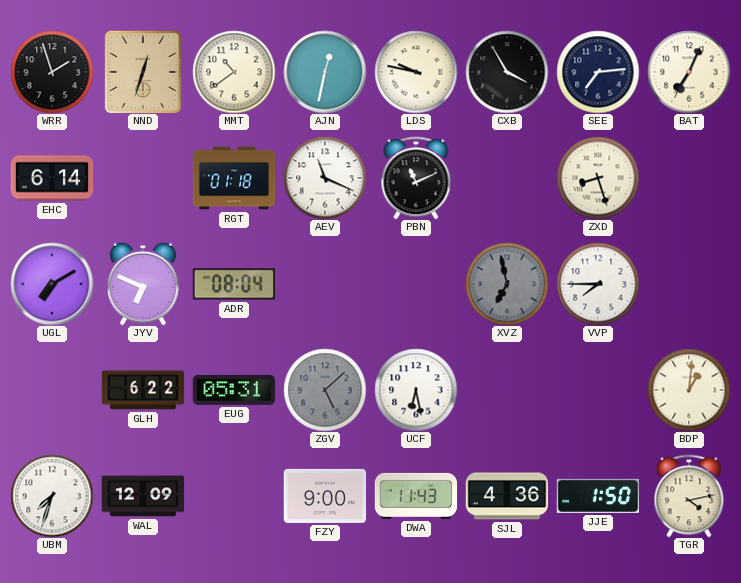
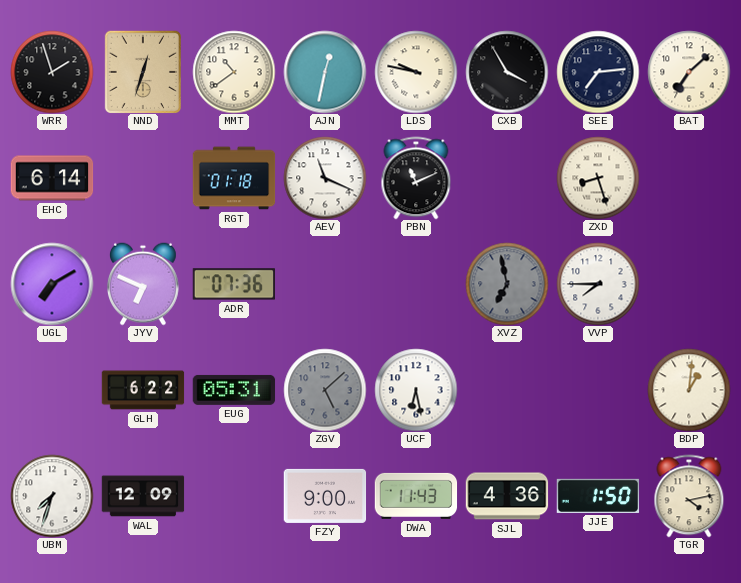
BAT: 7:04 -> 7:08
ADR: 08:04 -> 07:36
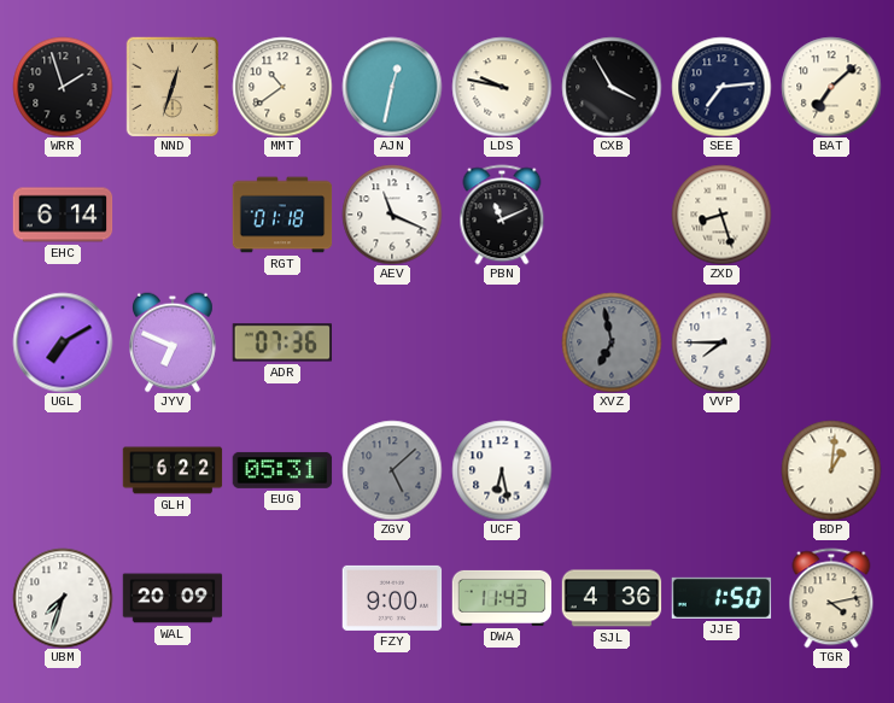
WAL: 12:09 -> 20:09
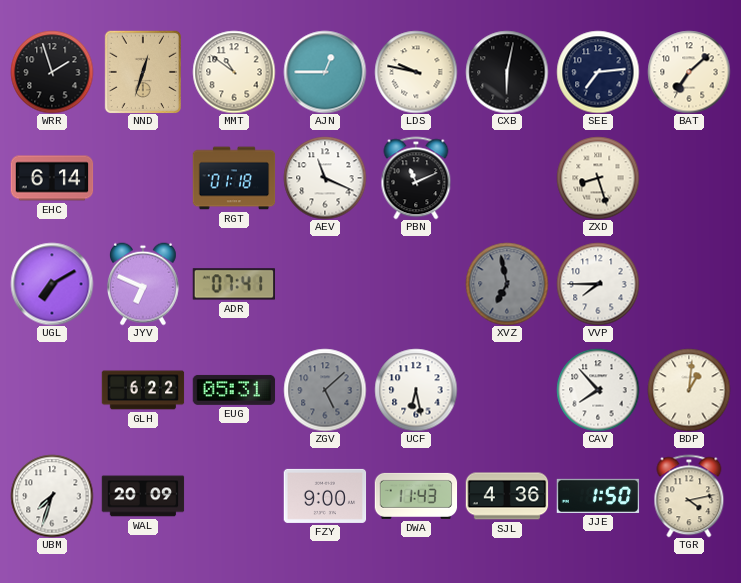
MMT: 10:39 -> 10:51
AJN: 12:32 -> 12:45
CXB: 3:55 -> 6:02
ADR: 07:36 -> 07:41
CAV: none -> 7:53
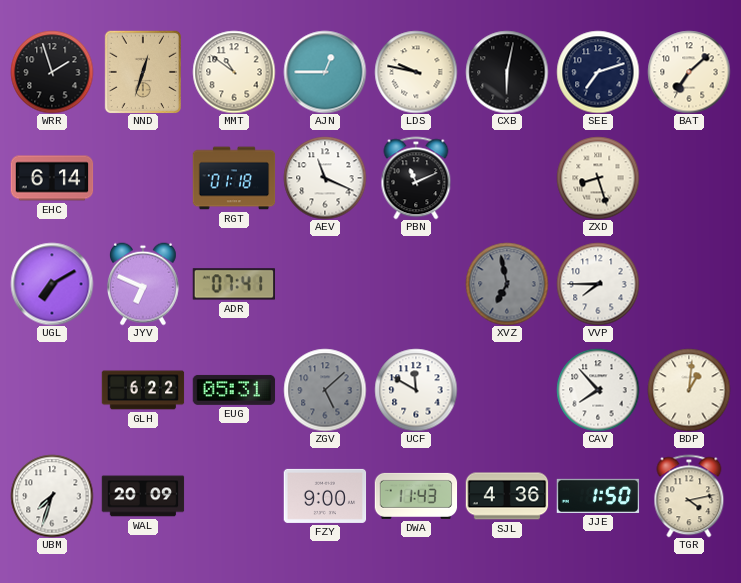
SEE: 7:14 -> 7:12
UCF: 6:28 -> 11:50
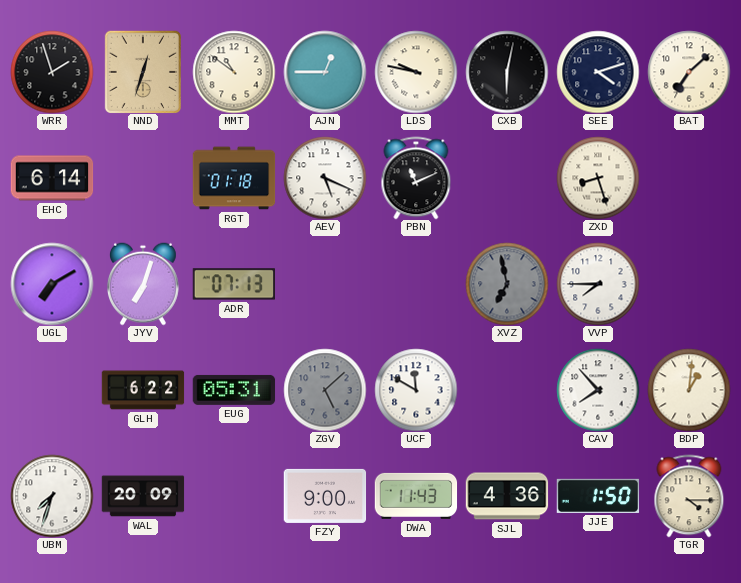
SEE: 7:12 -> 4:12
AEV: 11:19 -> 5:19
JYV: 6:49 -> 7:03
ADR: 07:41 -> 07:13
TGR: 4:13 -> 4:15
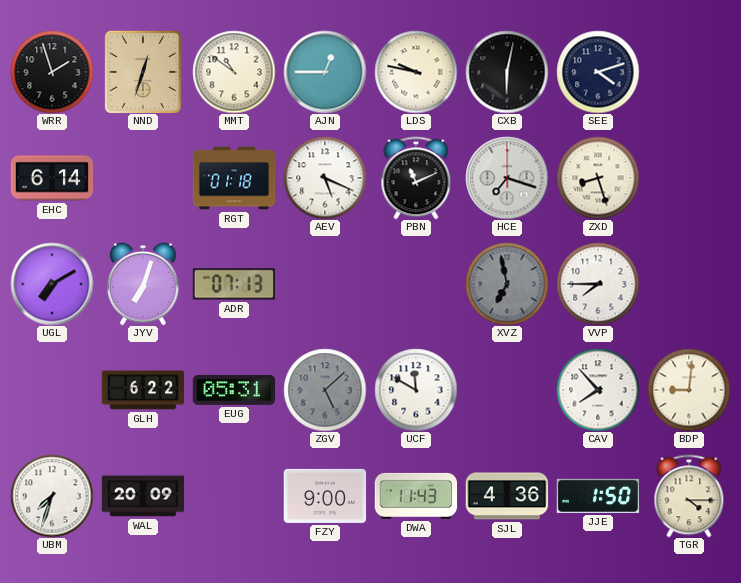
BAT: 7:08 -> none
HCE: none -> 7:18
BDP: 1:01 -> 9:01
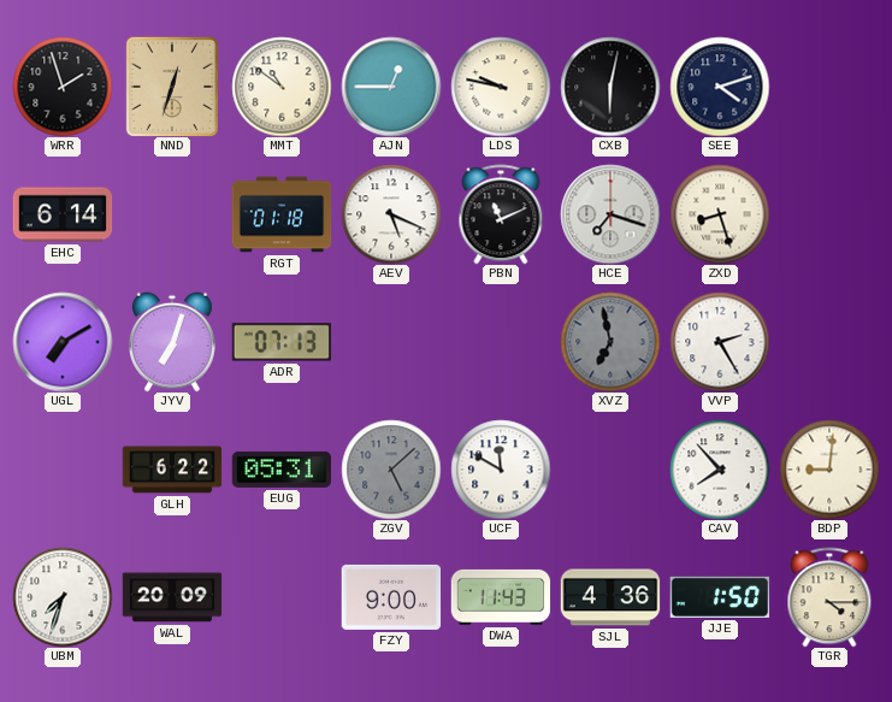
VVP: 7:45 -> 2:25
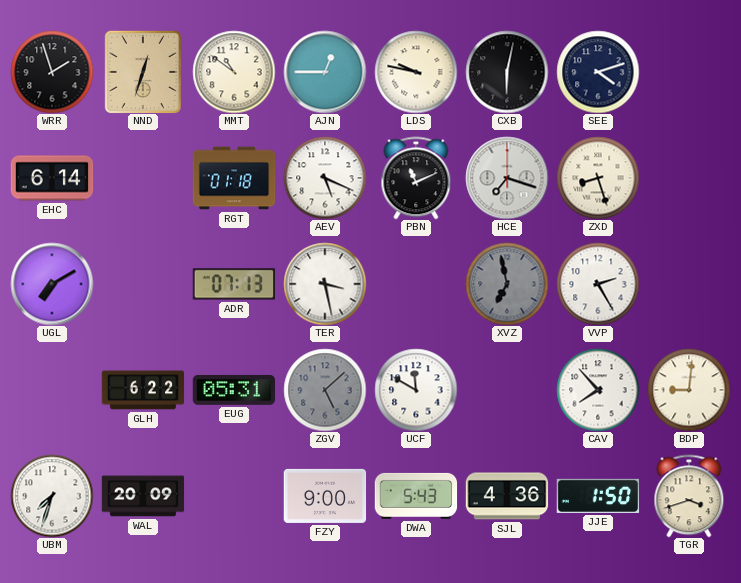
JYV: 7:03 -> none
TER: none -> 3:28
DWA: 11:43 -> 5:43
TGR: 4:15 -> 3:42
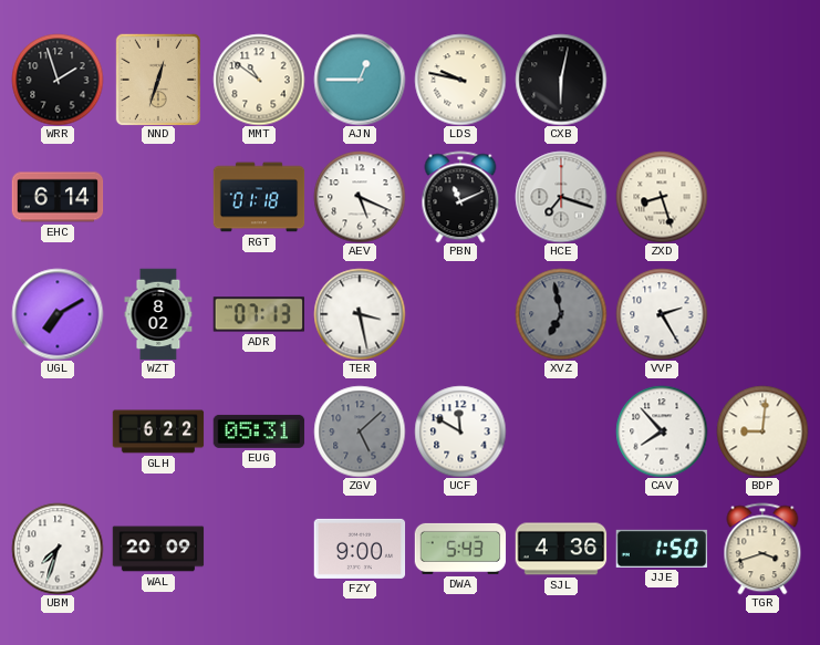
SEE: 4:12 -> none
WZT: none -> 8:02
